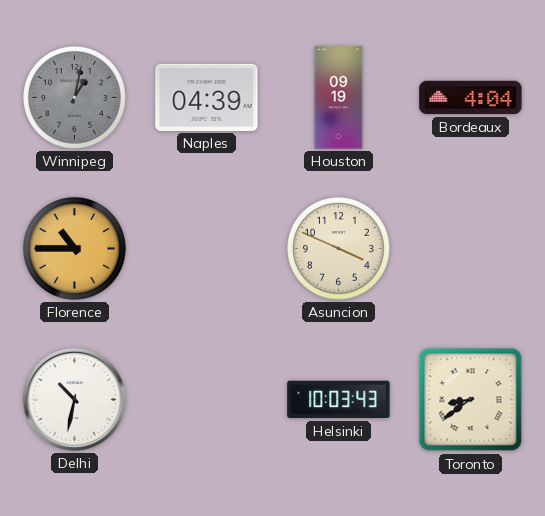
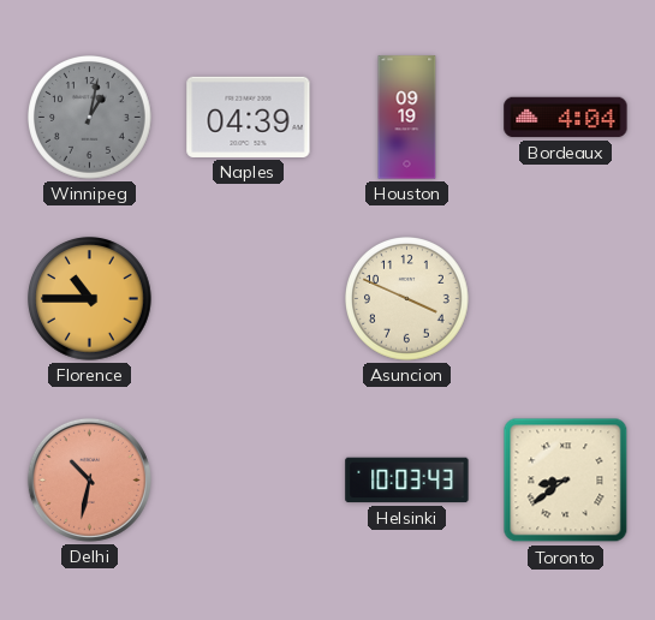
Delhi dial: white -> salmon
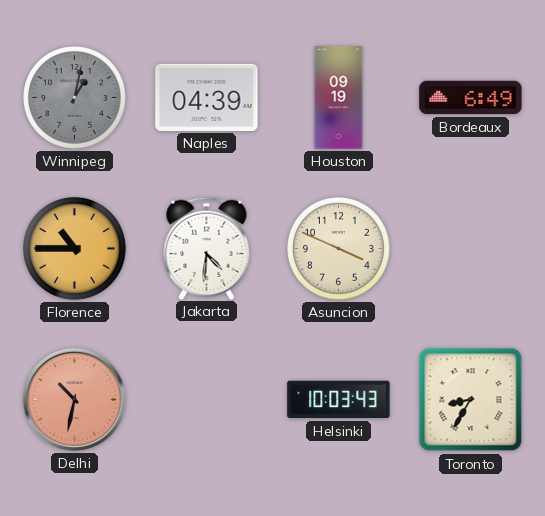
Bordeaux: 4:04 -> 6:49
Jakarta: none -> 4:31
Toronto: 8:39 -> 8:35
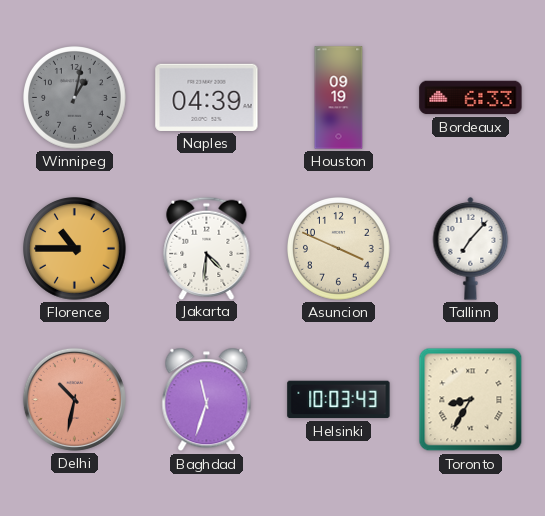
Bordeaux: 6:49 -> 6:33
Tallinn: none -> 7:07
Baghdad: none -> 11:33
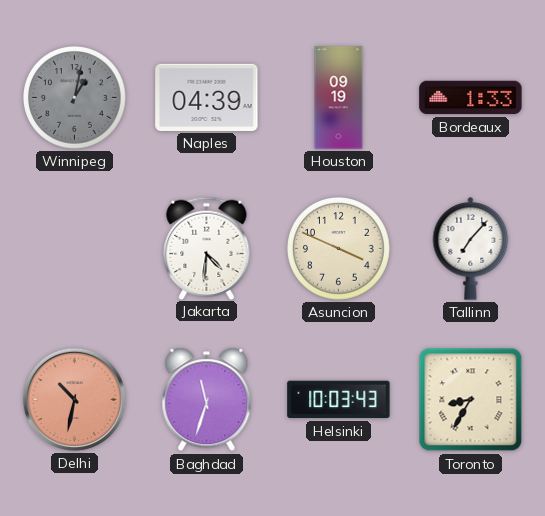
Bordeaux: 6:33 -> 1:33
Florence: 10:45 -> none
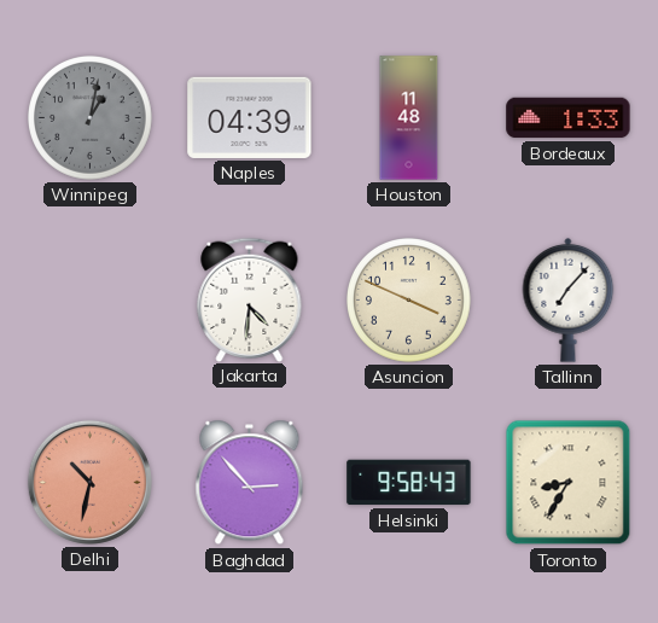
Houston: 09:19 -> 11:48
Baghdad: 11:33 -> 2:53
Helsinki: 10:03 -> 9:58
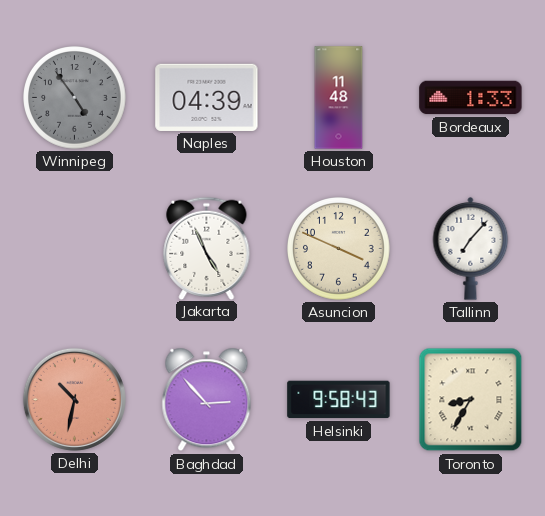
Winnipeg: 1:02 -> 4:54
Jakarta: 4:31 -> 4:56
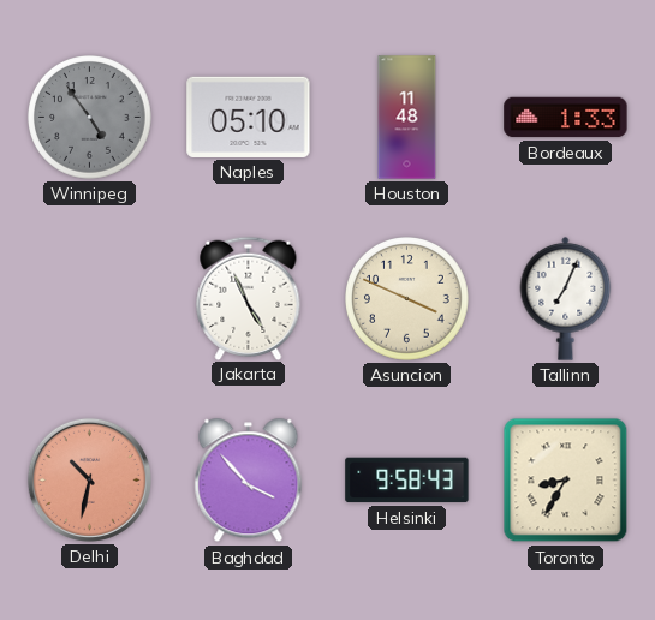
Naples: 04:39 -> 05:10
Tallinn: 7:07 -> 7:04
Baghdad: 2:53 -> 3:53
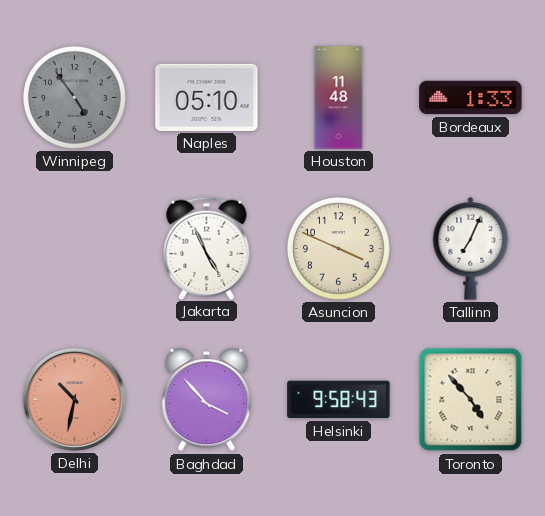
Toronto: 8:35 -> 4:53
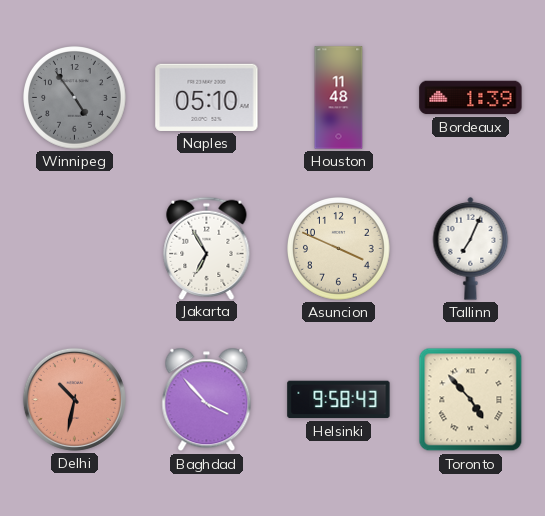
Bordeaux: 1:33 -> 1:39
Jakarta: 4:56 -> 6:55
